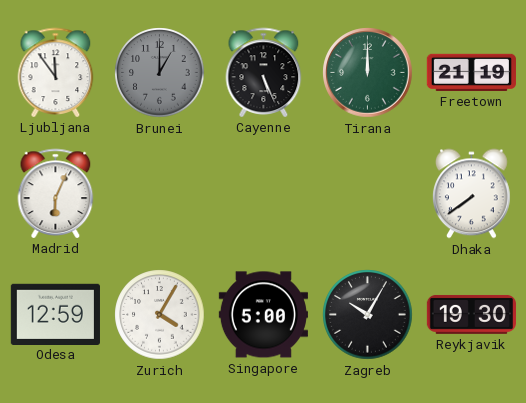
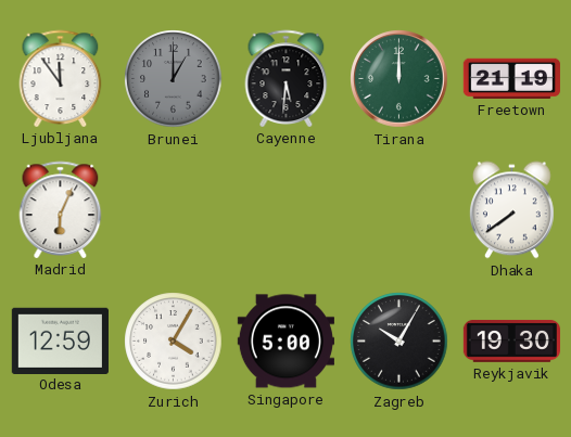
Cayenne: 5:26 -> 5:31
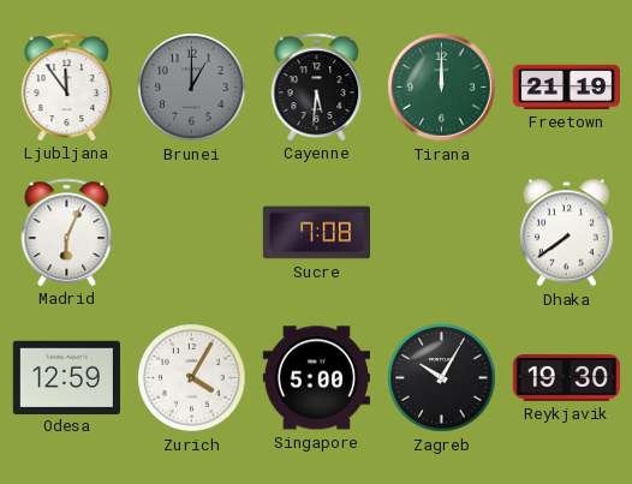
Sucre: none -> 7:08
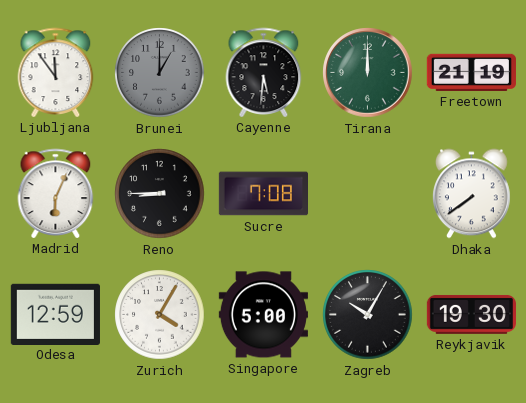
Reno: none -> 8:45
